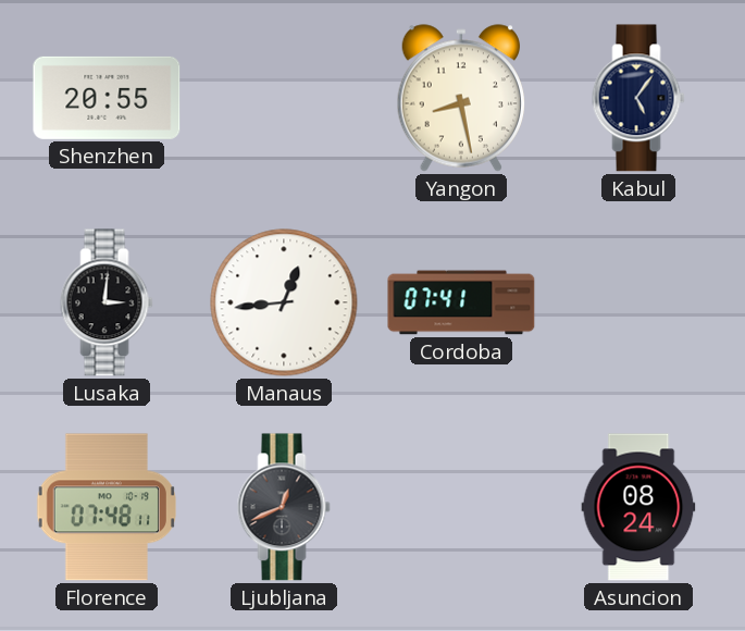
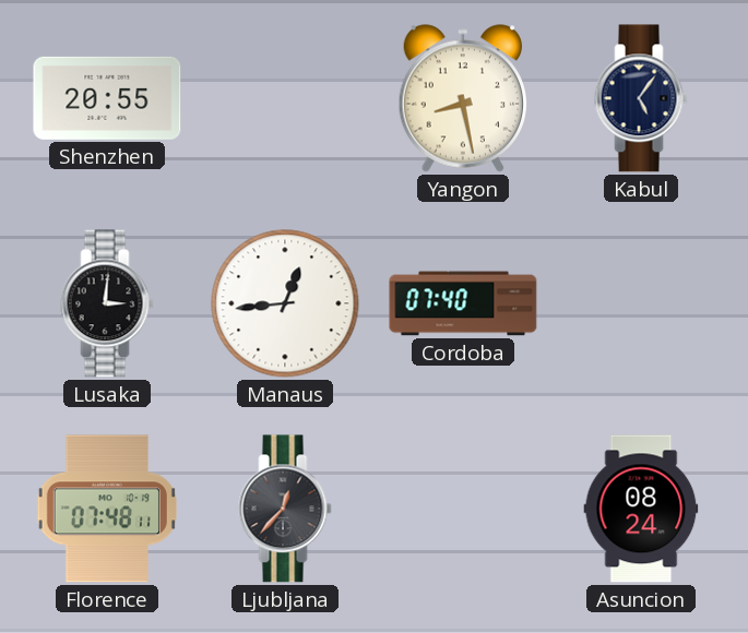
Cordoba: 07:41 -> 07:40
Ljubljana: 12:41 -> 12:37
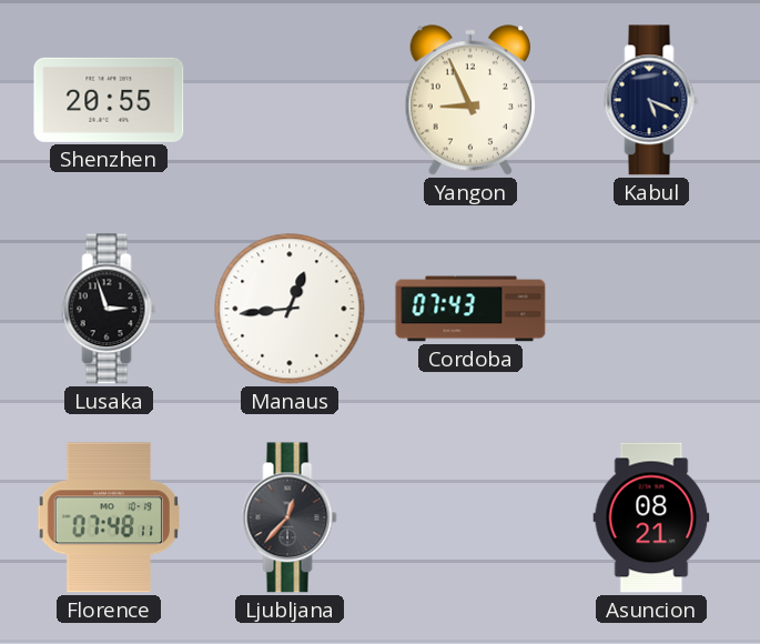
Yangon: 8:28 -> 8:56
Kabul: 5:06 -> 5:19
Lusaka: 3:01 -> 2:57
Cordoba: 07:40 -> 07:43
Asuncion: 08:24 -> 08:21
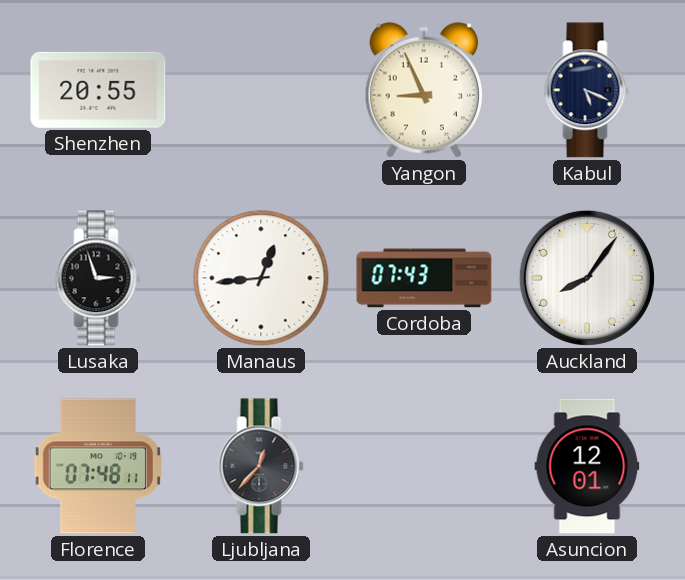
Auckland: none -> 8:06
Asuncion: 08:21 -> 12:01
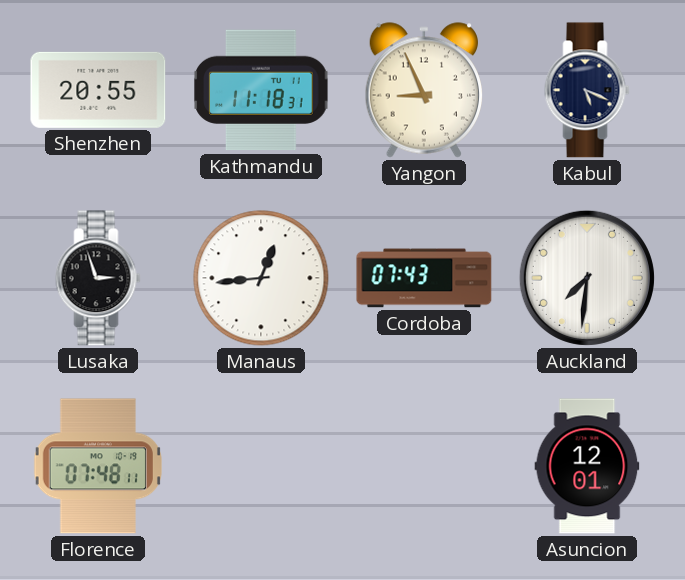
Kathmandu: none -> 11:18
Auckland: 8:06 -> 7:31
Ljubljana: 12:37 -> none
